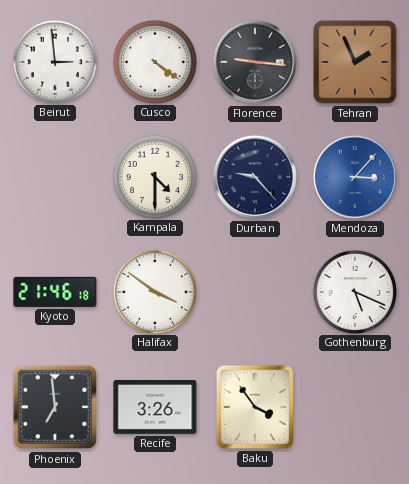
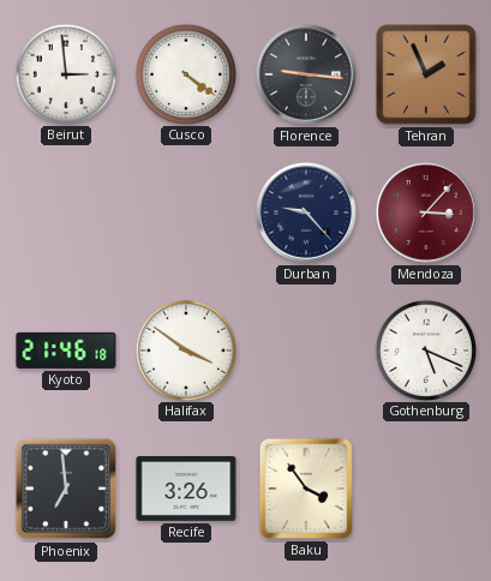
Kampala: 4:30 -> none
Mendoza dial: blue -> burgundy
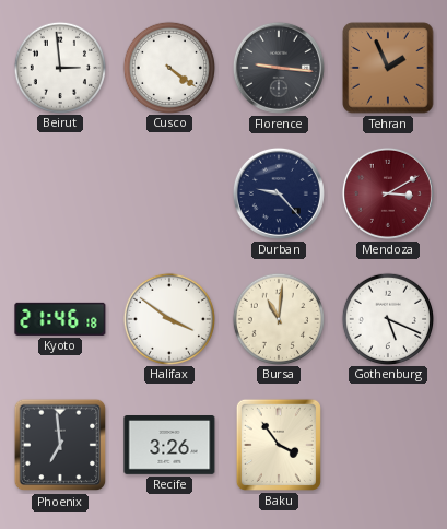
Mendoza: 3:07 -> 3:10
Bursa: none -> 11:01
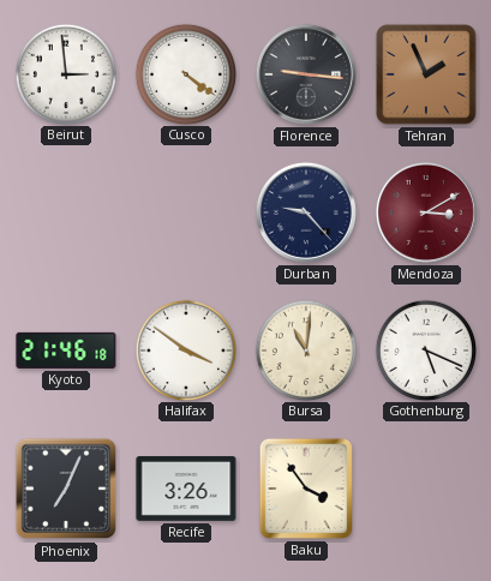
Phoenix: 6:59 -> 7:04
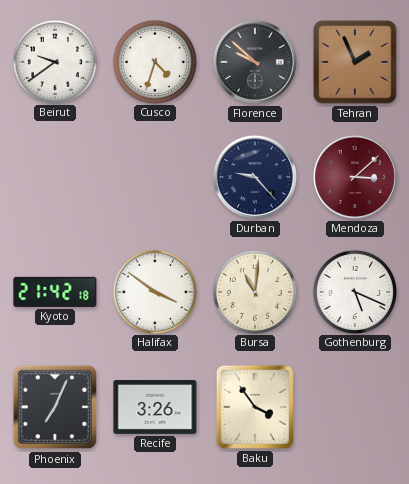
Beirut: 2:59 -> 9:39
Cusco: 4:21 -> 4:33
Florence: 9:16 -> 9:52
Mendoza: 3:10 -> 3:08
Kyoto: 21:46 -> 21:42
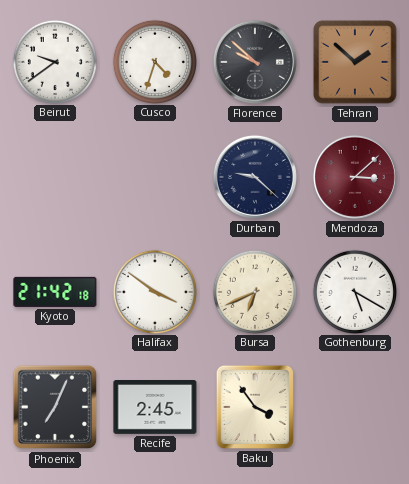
Tehran: 1:56 -> 1:52
Durban: 9:23 -> 9:22
Bursa: 11:01 -> 6:41
Gothenburg: 5:19 -> 5:20
Recife: 3:26 -> 2:45
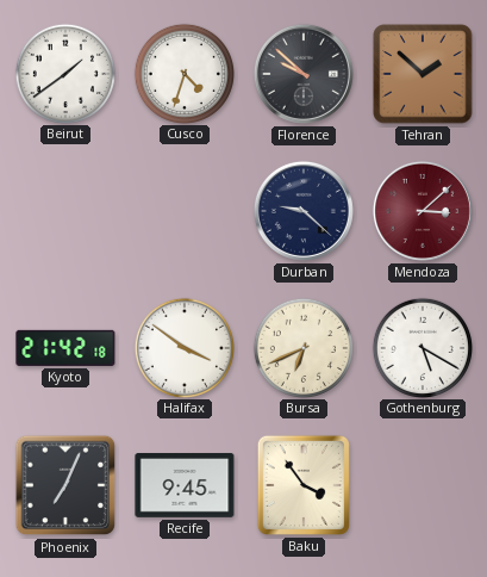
Beirut: 9:39 -> 1:39
Recife: 2:45 -> 9:45
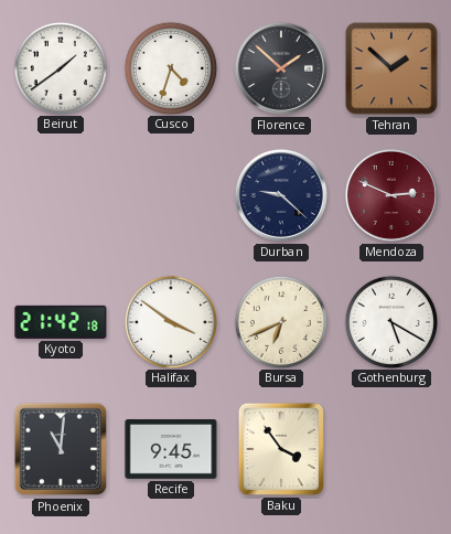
Florence: 9:52 -> 1:52
Mendoza: 3:08 -> 2:49
Phoenix: 7:04 -> 11:01
